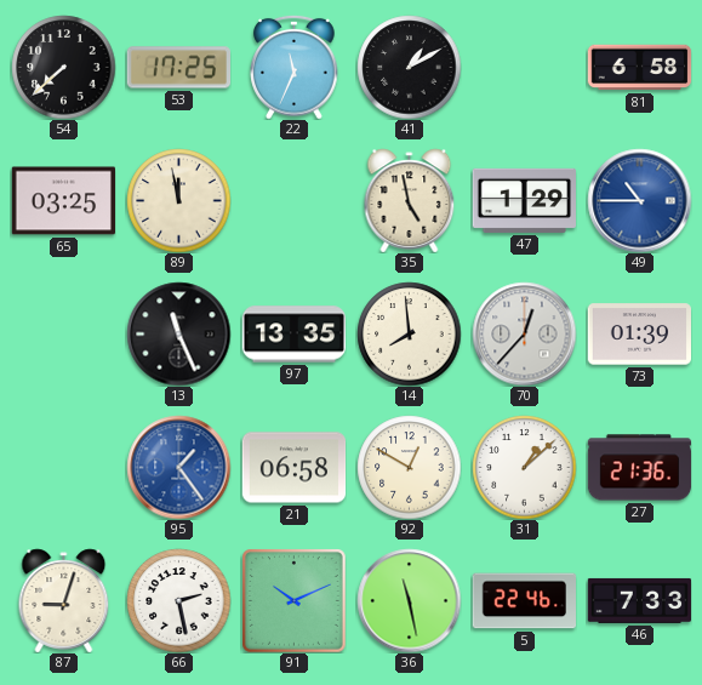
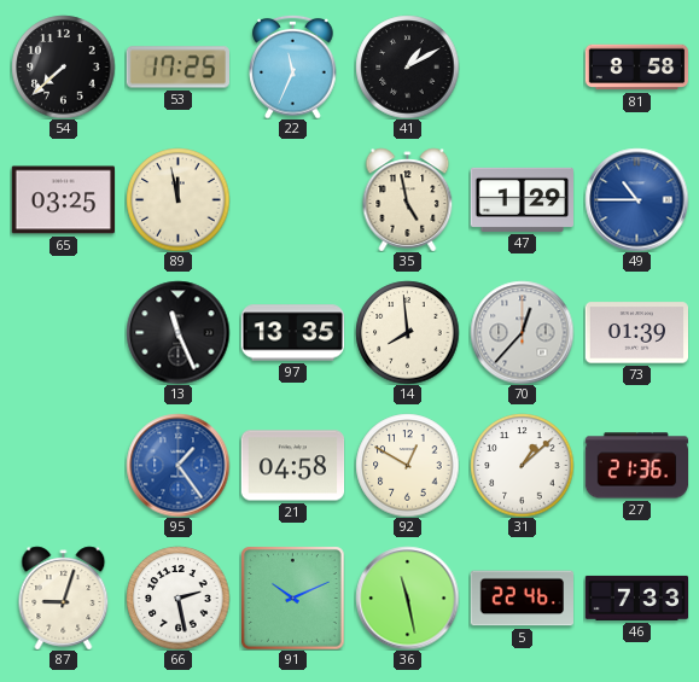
81: 6:58 -> 8:58
21: 06:58 -> 04:58
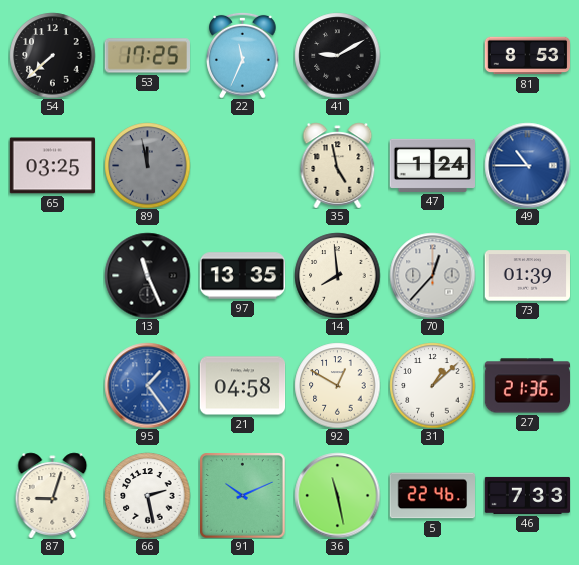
41: 1:10 -> 9:10
81: 8:58 -> 8:53
89 dial: cream -> grey
47: 1:29 -> 1:24
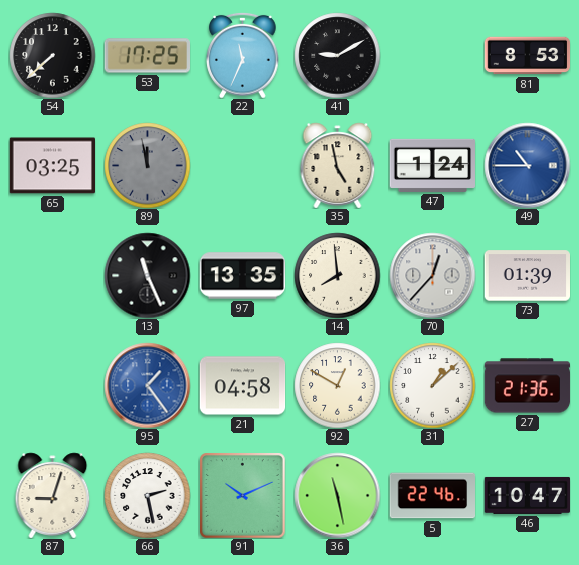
46: 7:33 -> 10:47
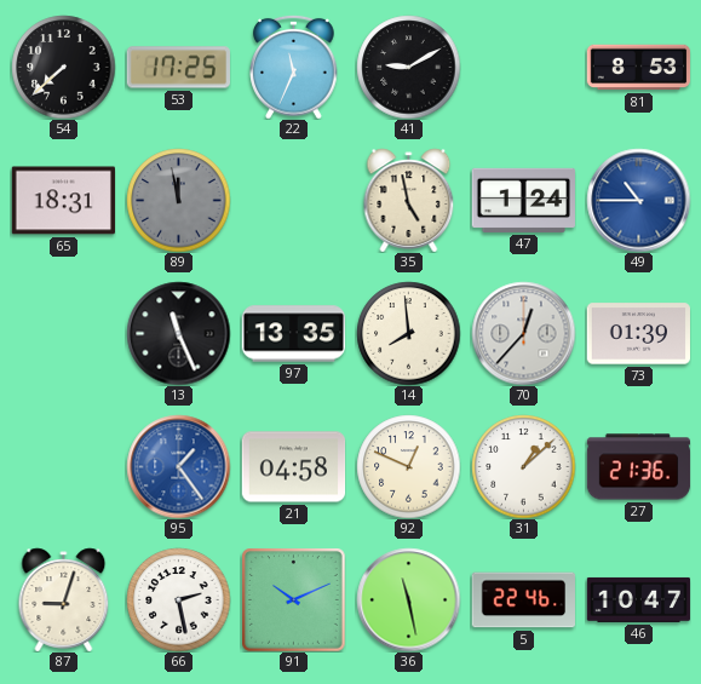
65: 03:25 -> 18:31
92: 12:50 -> 12:49
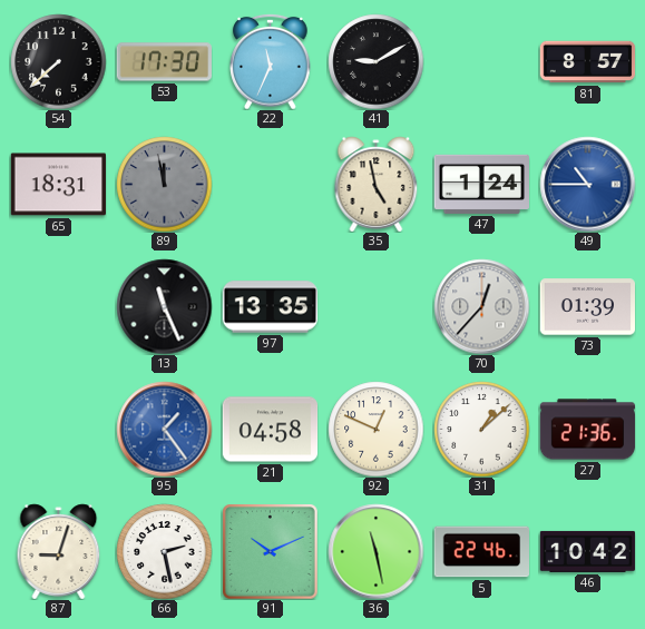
53: 17:25 -> 17:30
81: 8:53 -> 8:57
14: 7:59 -> none
46: 10:47 -> 10:42
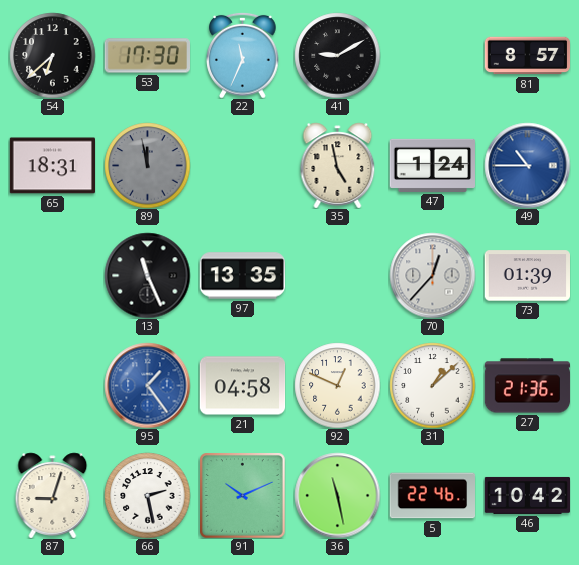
54: 7:38 -> 6:38
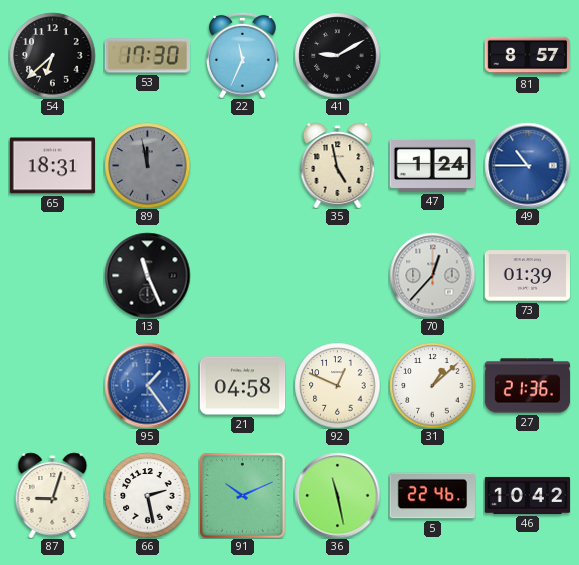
97: 13:35 -> none
